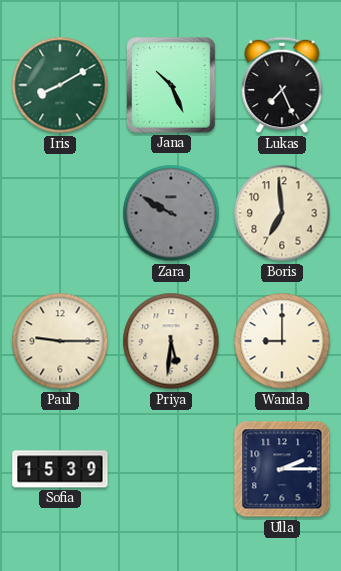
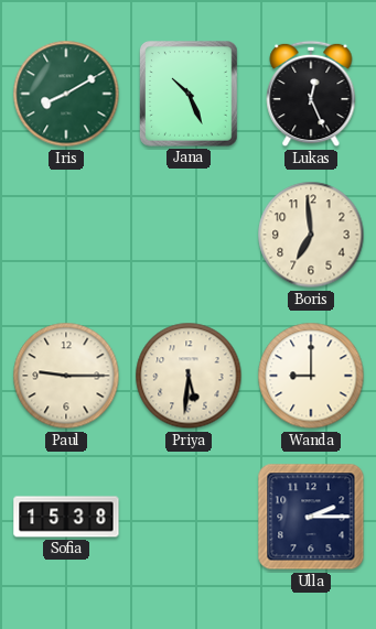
Lukas: 7:26 -> 12:26
Zara: 9:50 -> none
Sofia: 15:39 -> 15:38
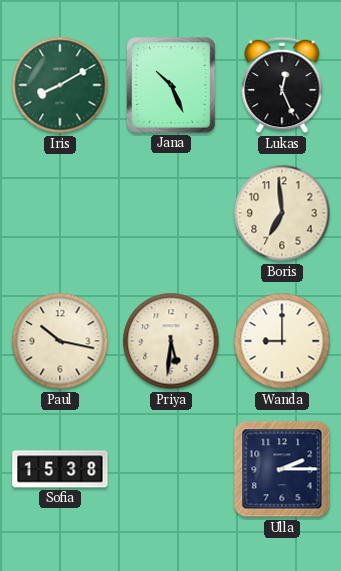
Paul: 9:15 -> 10:17
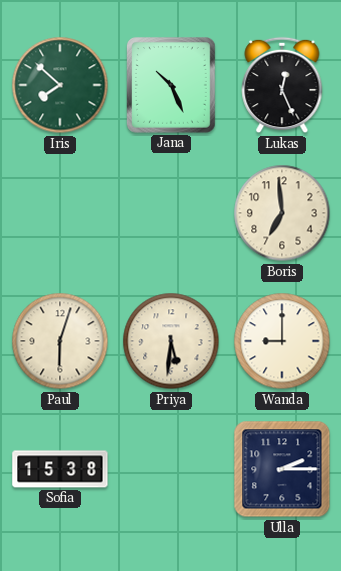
Iris: 8:10 -> 7:52
Paul: 10:17 -> 6:03
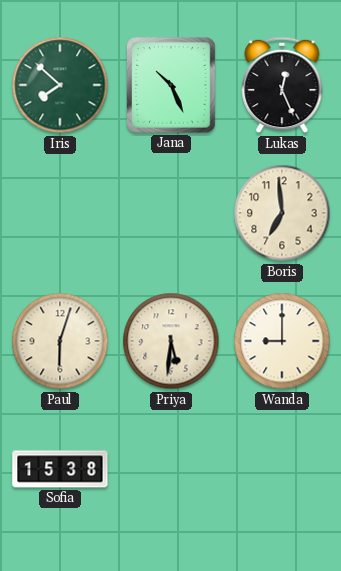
Ulla: 2:15 -> none
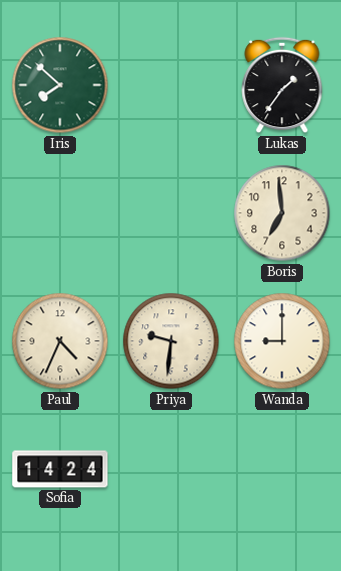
Jana: 10:26 -> none
Lukas: 12:26 -> 1:36
Paul: 6:03 -> 4:34
Priya: 5:31 -> 9:31
Sofia: 15:38 -> 14:24
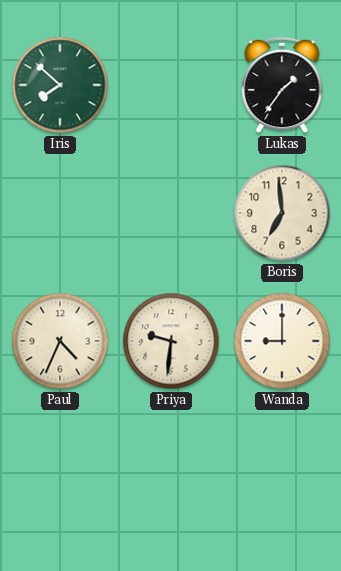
Sofia: 14:24 -> none
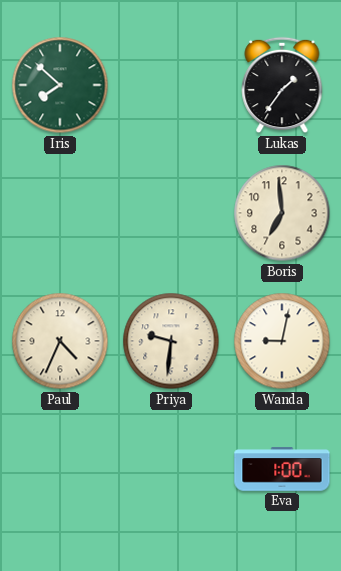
Wanda: 9:00 -> 9:02
Eva: none -> 1:00
